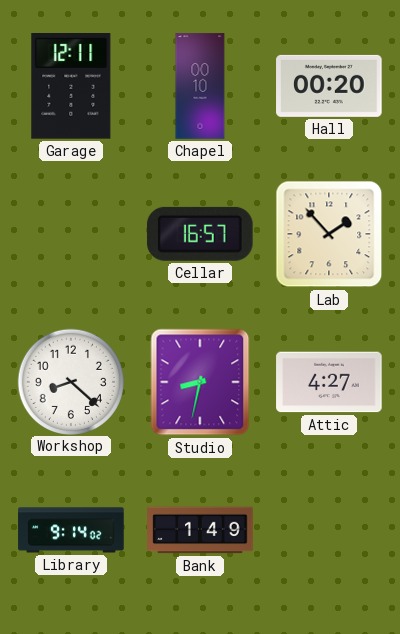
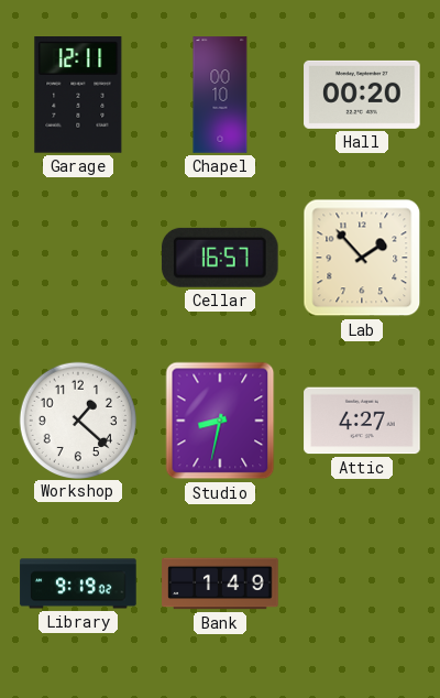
Workshop: 8:22 -> 1:22
Library: 9:14 -> 9:19
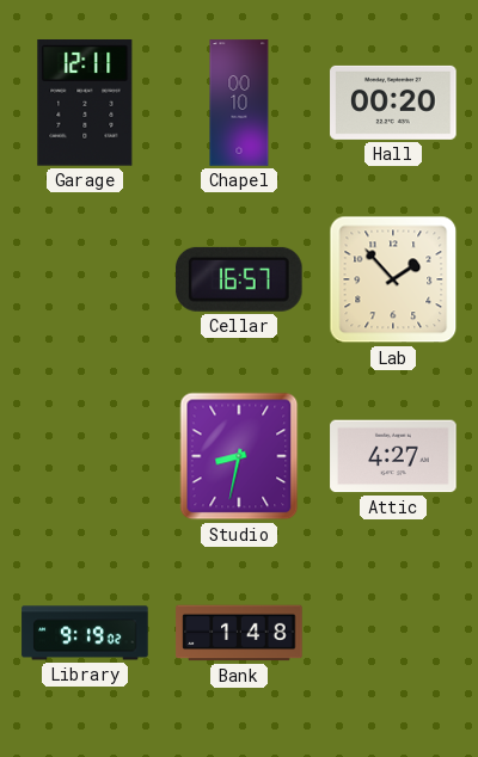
Workshop: 1:22 -> none
Bank: 1:49 -> 1:48
